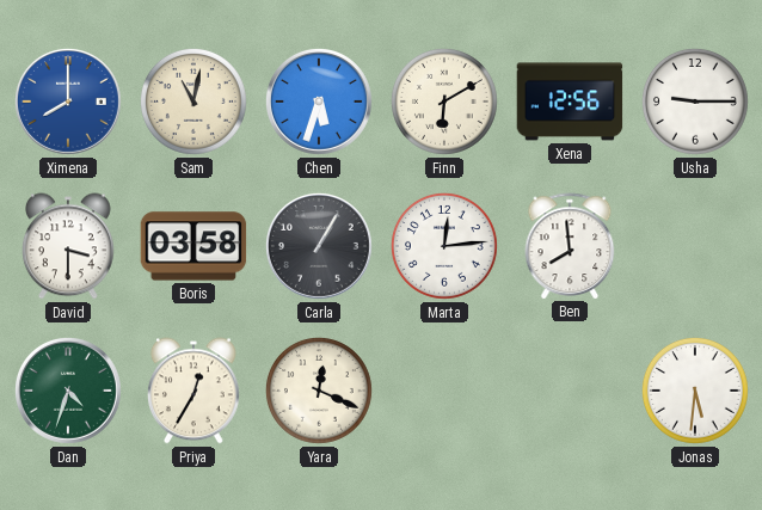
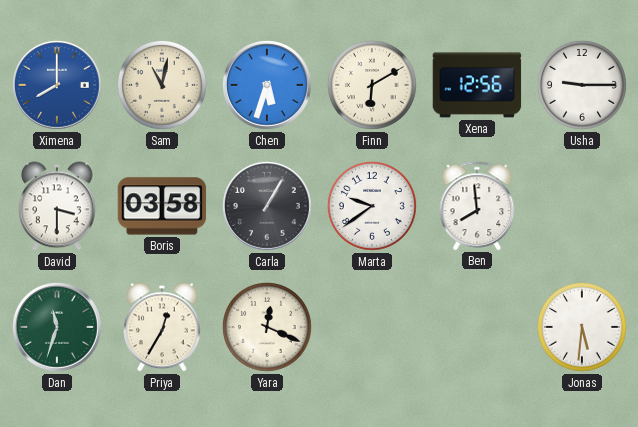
Marta: 12:14 -> 9:39
Dan: 4:33 -> 11:33
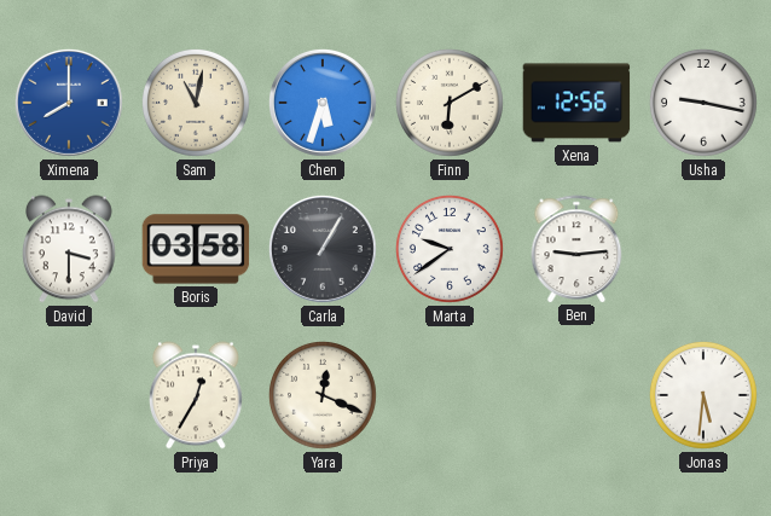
Usha: 9:15 -> 9:17
Ben: 7:59 -> 9:14
Dan: 11:33 -> none
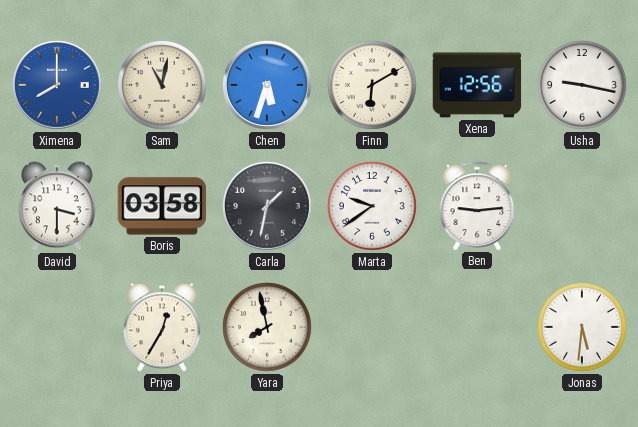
Carla: 1:05 -> 1:32
Yara: 12:19 -> 7:58
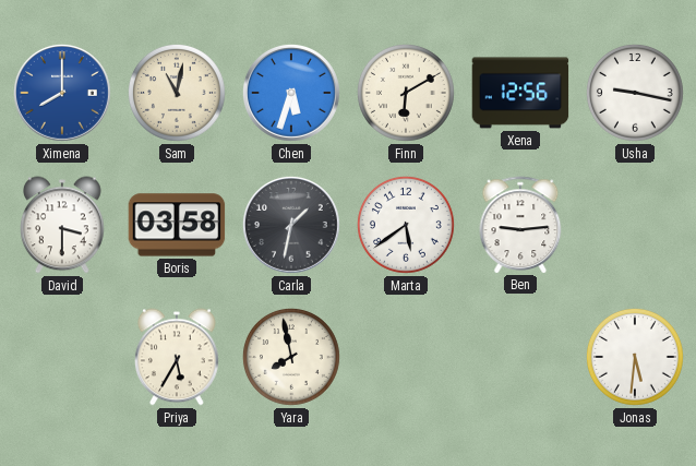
Marta: 9:39 -> 5:39
Priya: 12:35 -> 5:35
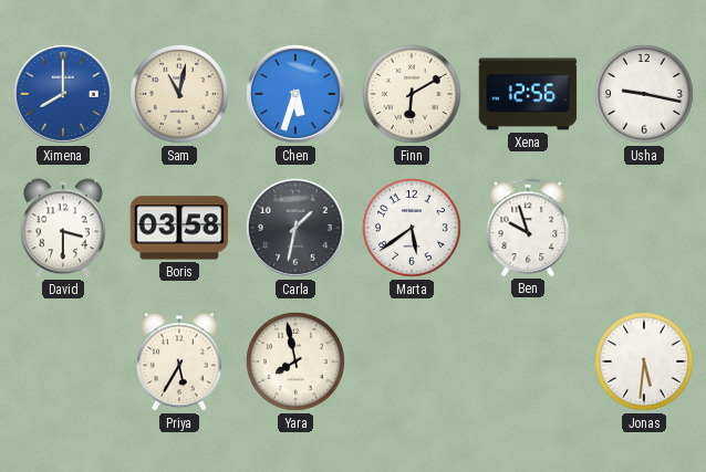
Ben: 9:14 -> 9:57
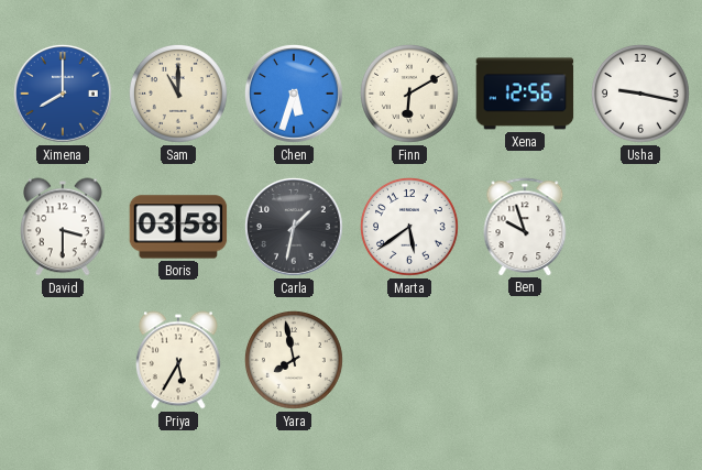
Sam: 11:02 -> 11:00
Jonas: 5:31 -> none
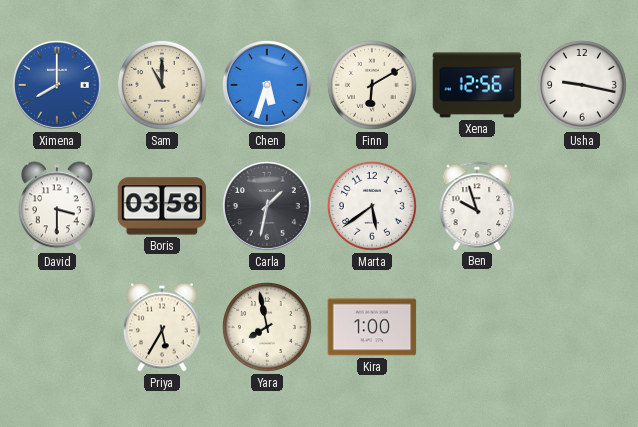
Kira: none -> 1:00
